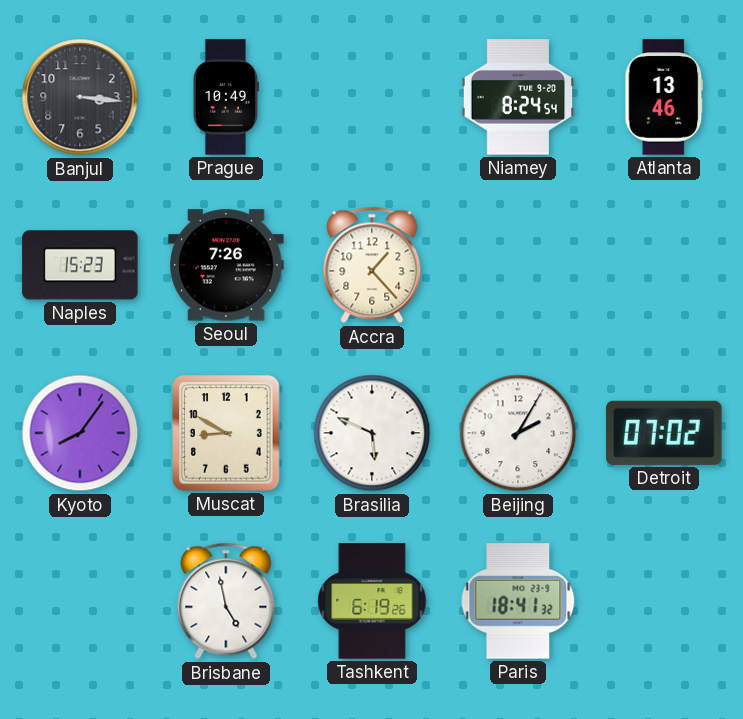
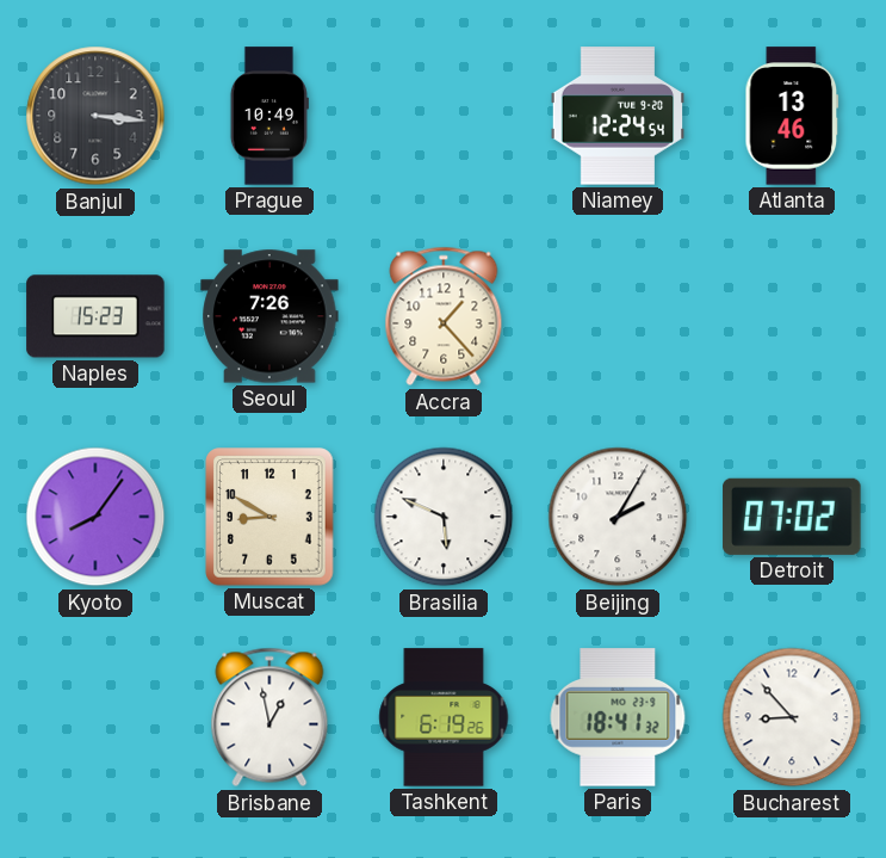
Niamey: 8:24 -> 12:24
Brisbane: 4:58 -> 12:58
Bucharest: none -> 8:53
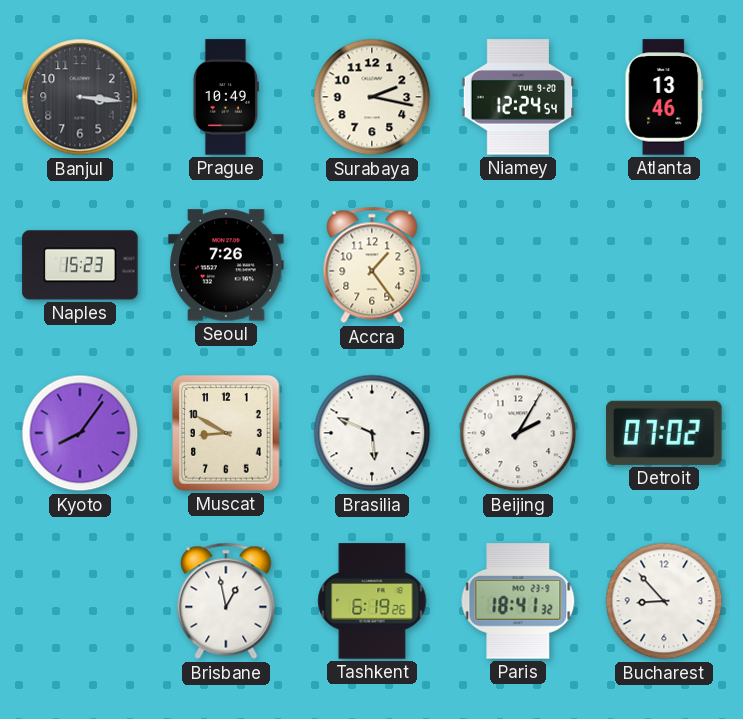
Surabaya: none -> 2:17
Accra: 1:23 -> 1:24
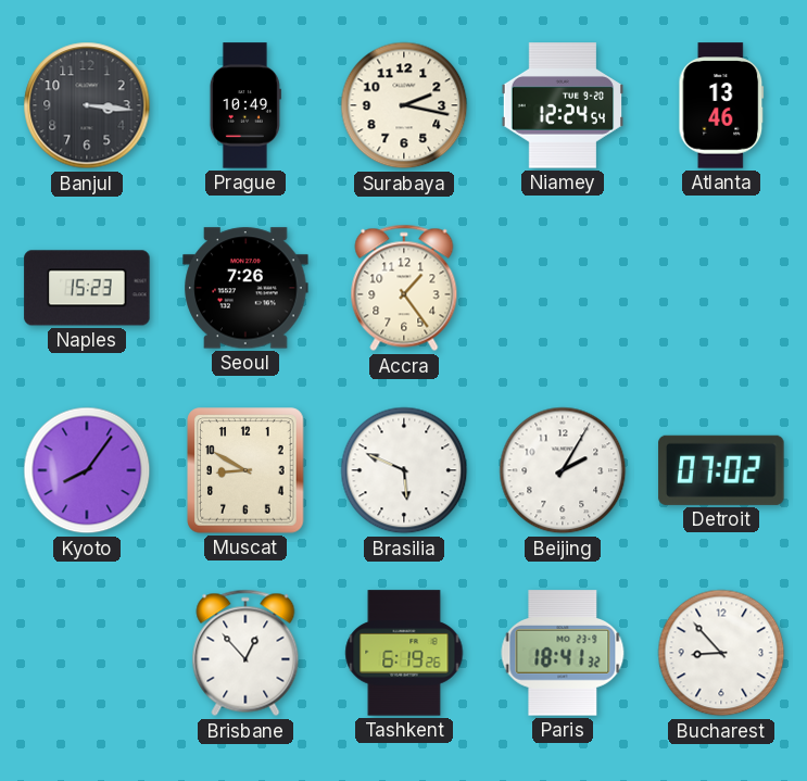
Brisbane: 12:58 -> 12:53
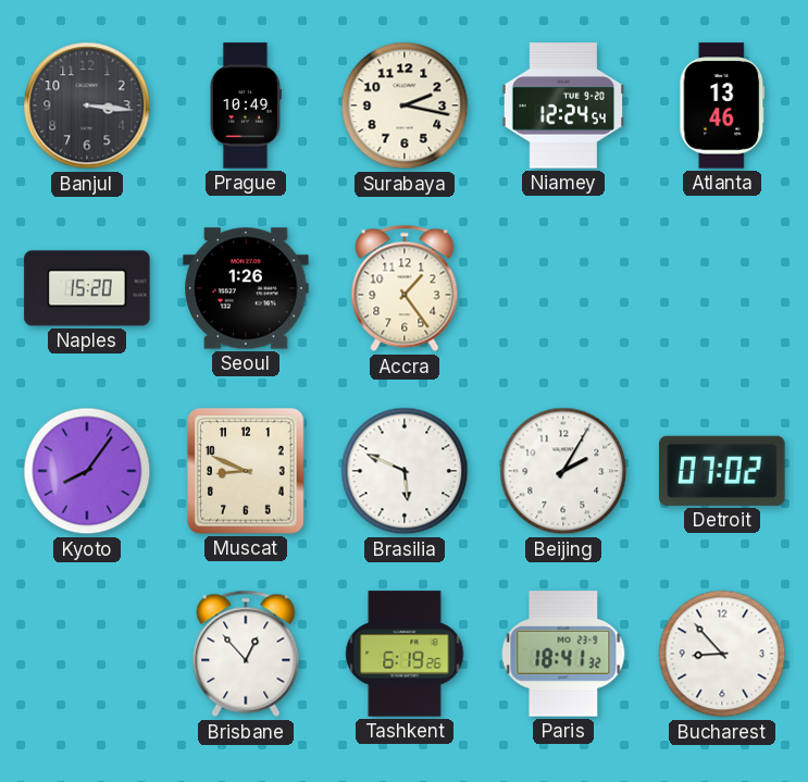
Naples: 15:23 -> 15:20
Seoul: 7:26 -> 1:26
Muscat: 8:50 -> 8:49
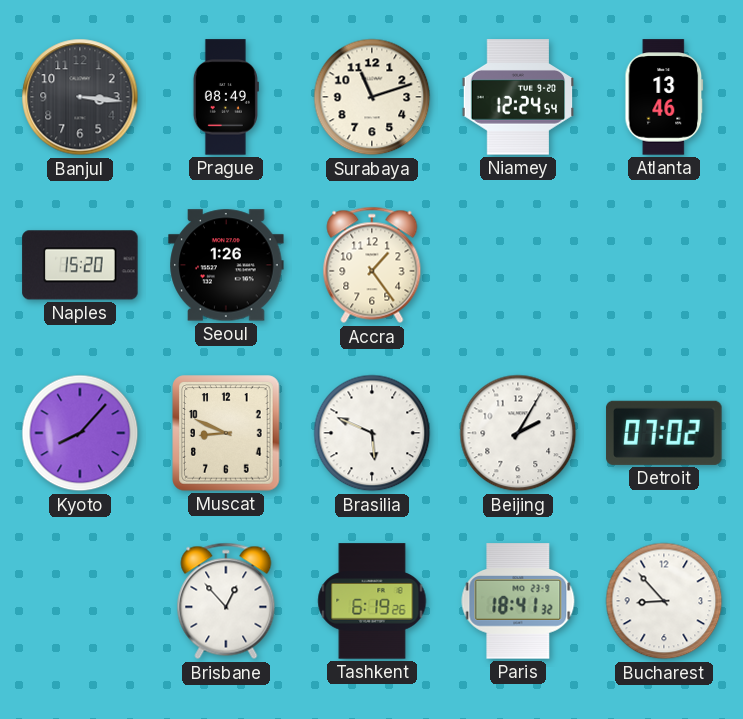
Prague: 10:49 -> 08:49
Surabaya: 2:17 -> 11:12
Kyoto: 8:06 -> 8:07
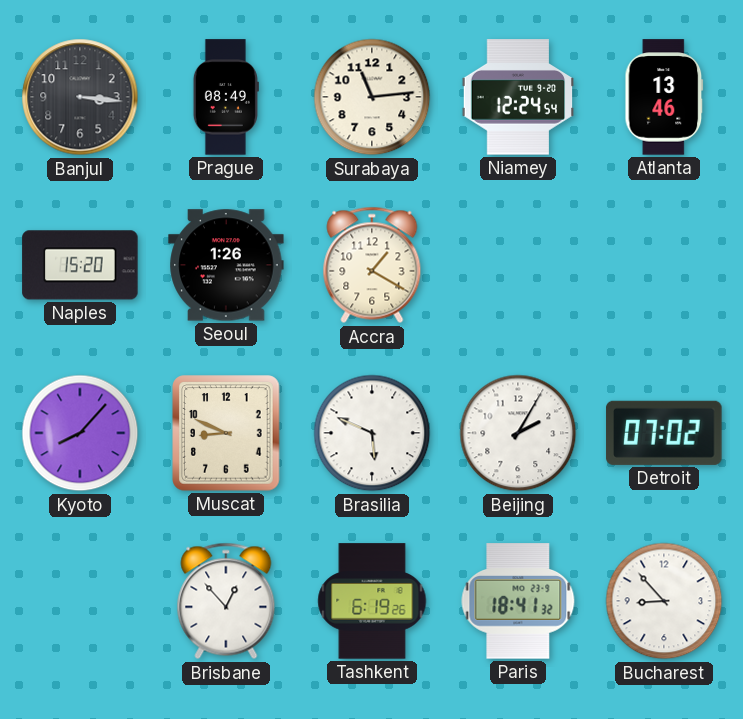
Surabaya: 11:12 -> 11:14
Accra: 1:24 -> 1:20
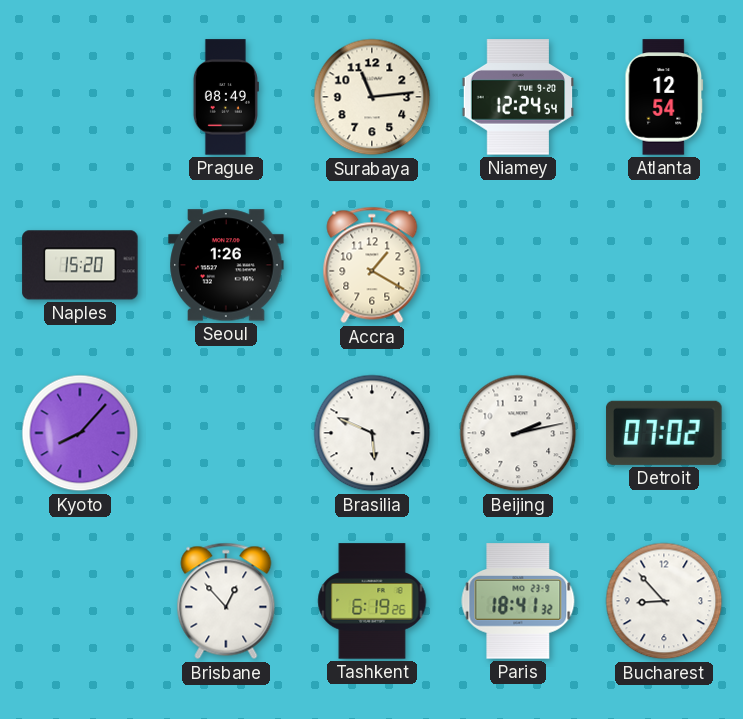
Banjul: 3:16 -> none
Atlanta: 13:46 -> 12:54
Muscat: 8:49 -> none
Beijing: 2:05 -> 2:13
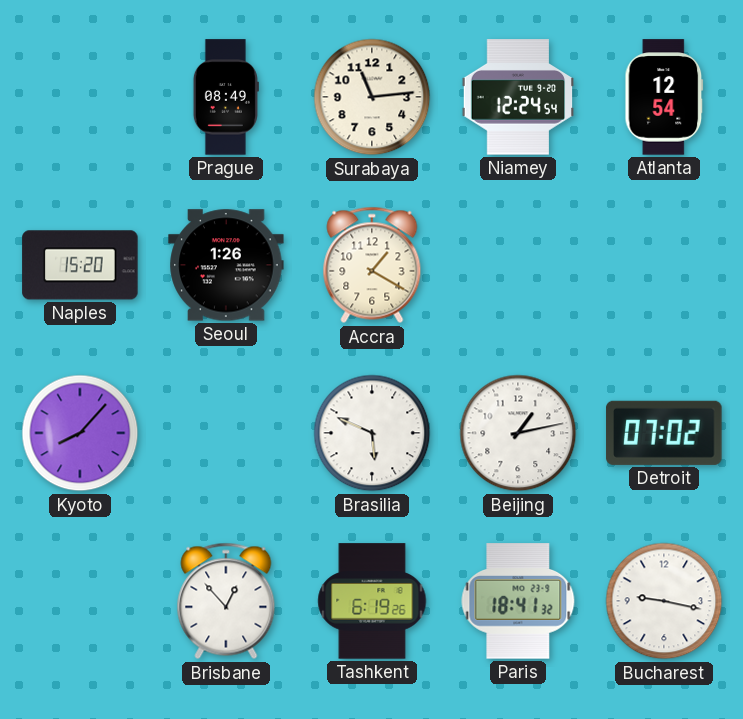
Beijing: 2:13 -> 1:13
Bucharest: 8:53 -> 9:17
